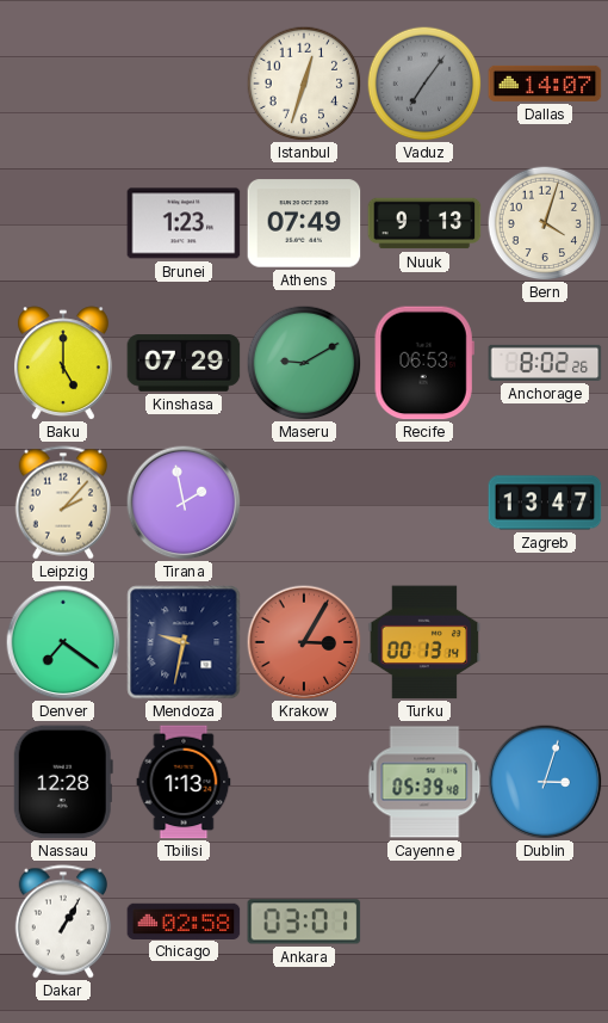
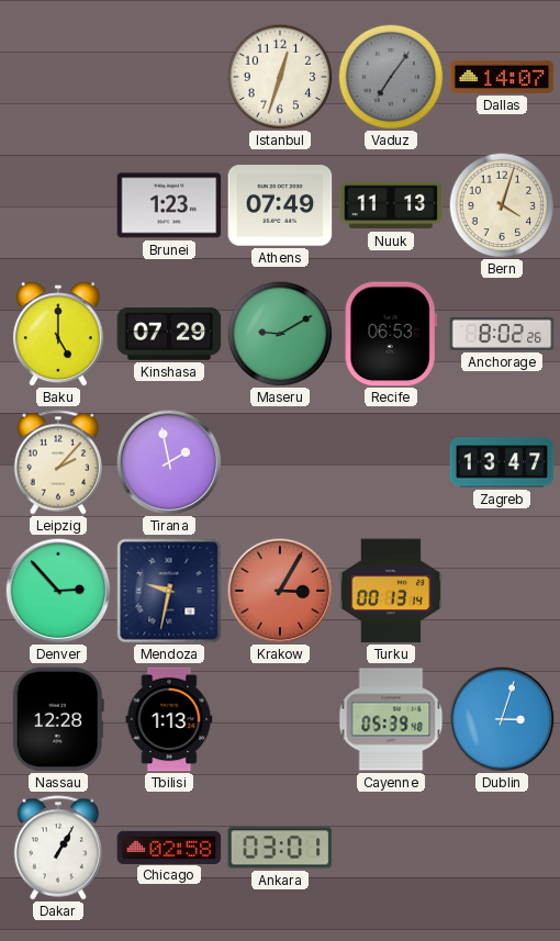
Nuuk: 9:13 -> 11:13
Denver: 7:21 -> 2:53
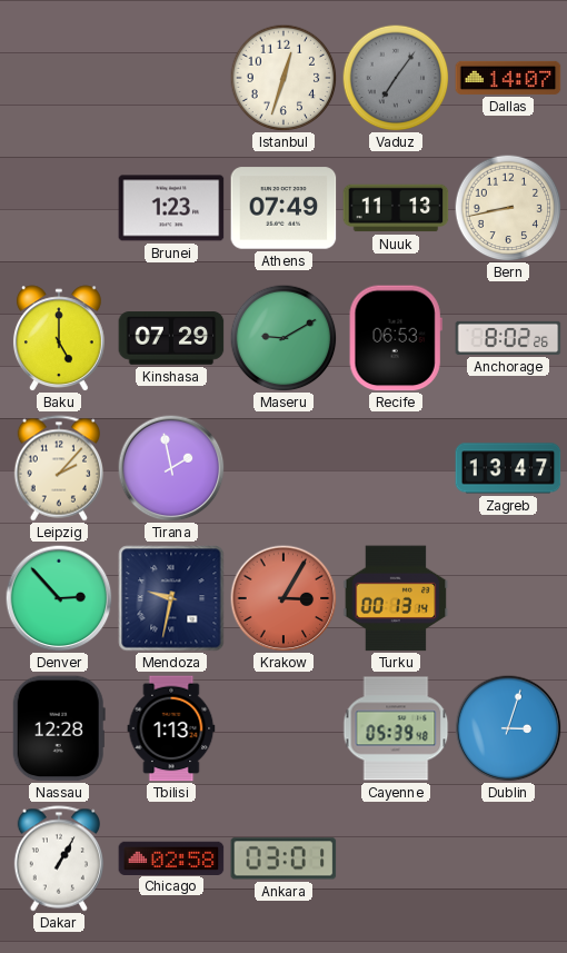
Bern: 4:03 -> 8:43
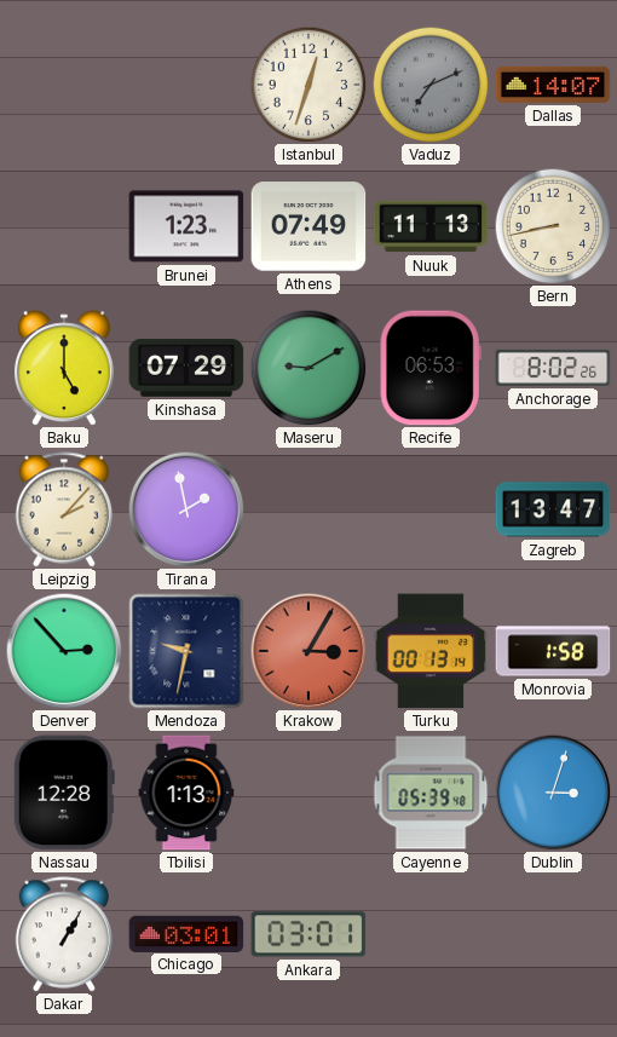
Vaduz: 7:06 -> 7:11
Monrovia: none -> 1:58
Chicago: 02:58 -> 03:01
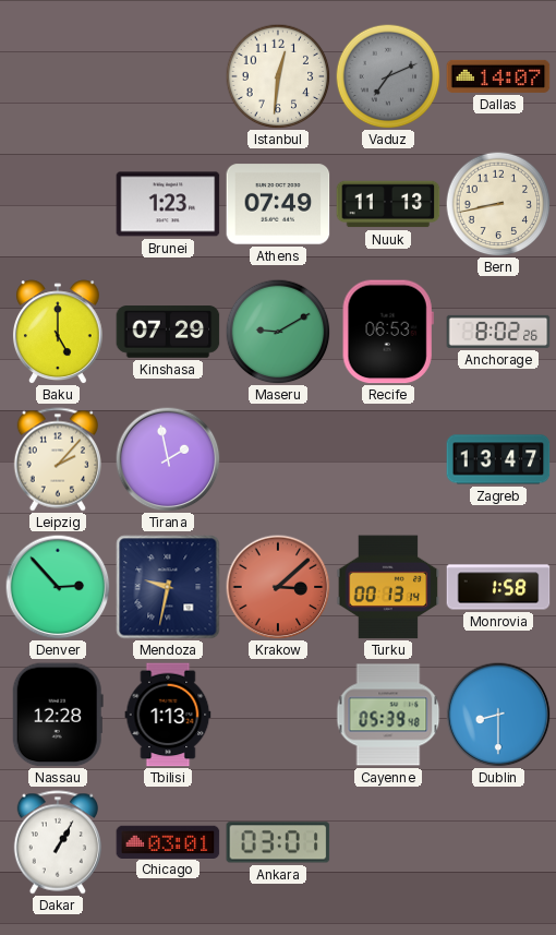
Istanbul: 12:33 -> 12:31
Krakow: 3:05 -> 3:08
Dublin: 3:03 -> 8:30
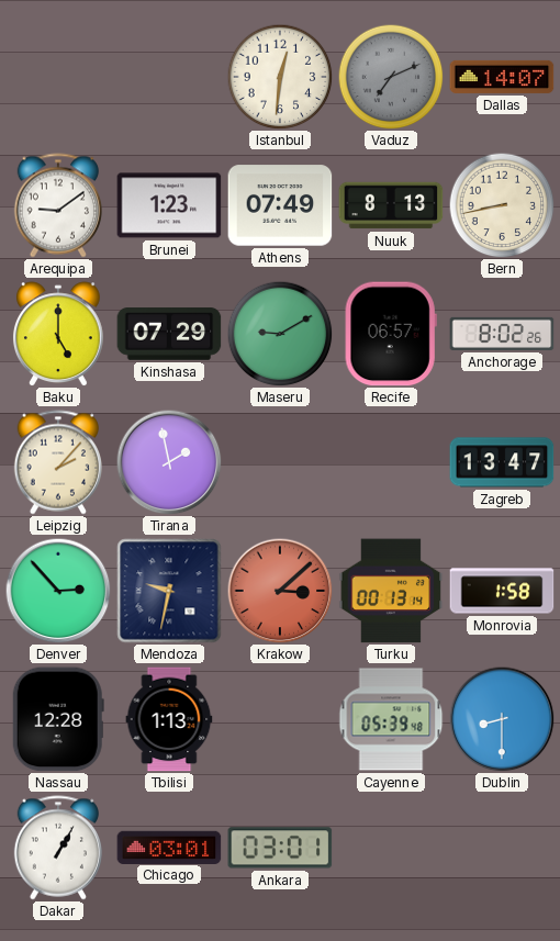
Arequipa: none -> 9:09
Nuuk: 11:13 -> 8:13
Recife: 06:53 -> 06:57
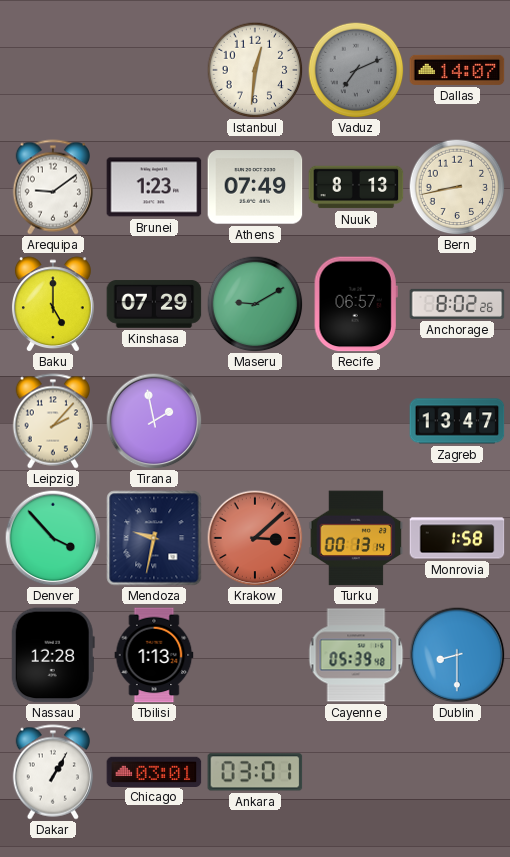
Denver: 2:53 -> 3:53
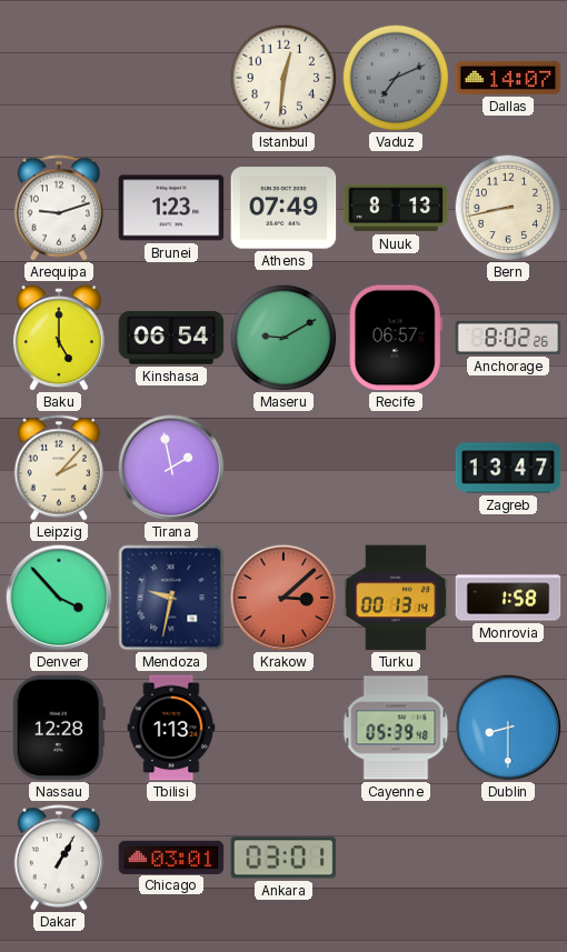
Arequipa: 9:09 -> 9:12
Kinshasa: 07:29 -> 06:54
